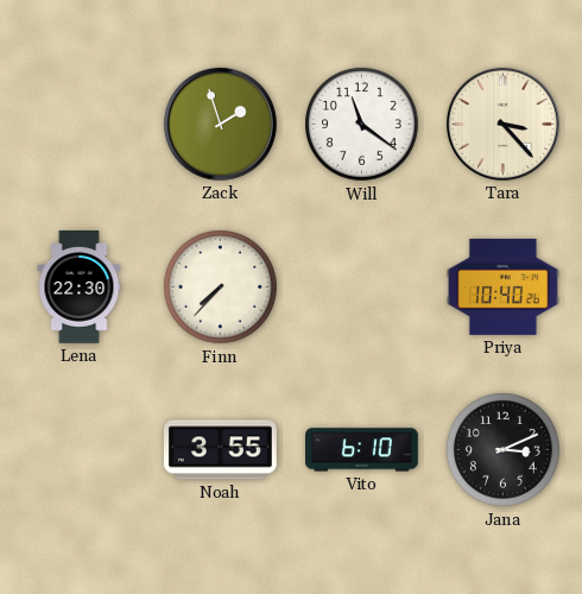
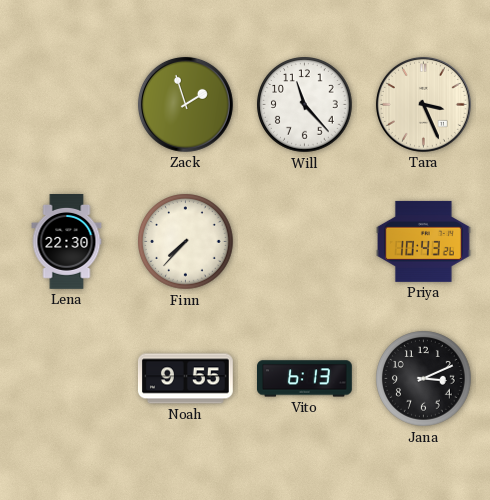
Will: 11:21 -> 11:23
Tara: 3:23 -> 3:26
Priya: 10:40 -> 10:43
Noah: 3:55 -> 9:55
Vito: 6:10 -> 6:13
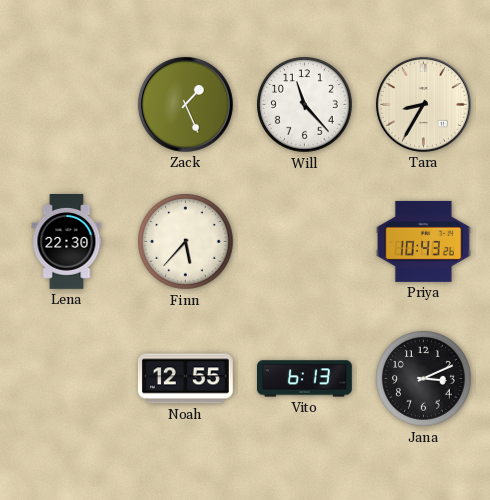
Zack: 1:57 -> 1:26
Tara: 3:26 -> 8:35
Finn: 7:37 -> 5:37
Noah: 9:55 -> 12:55
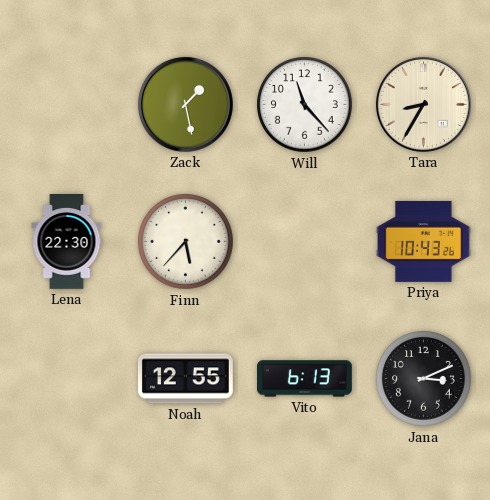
Zack: 1:26 -> 1:28
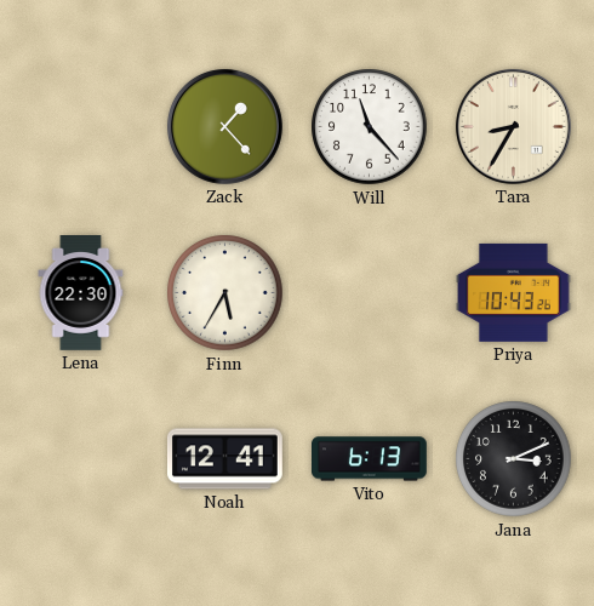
Zack: 1:28 -> 1:23
Finn: 5:37 -> 5:35
Noah: 12:55 -> 12:41
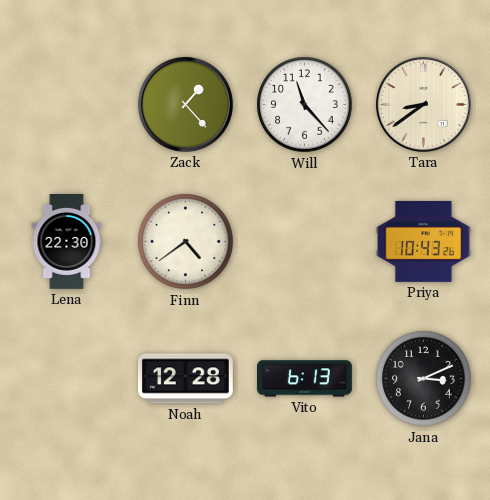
Tara: 8:35 -> 8:39
Finn: 5:35 -> 4:39
Noah: 12:41 -> 12:28
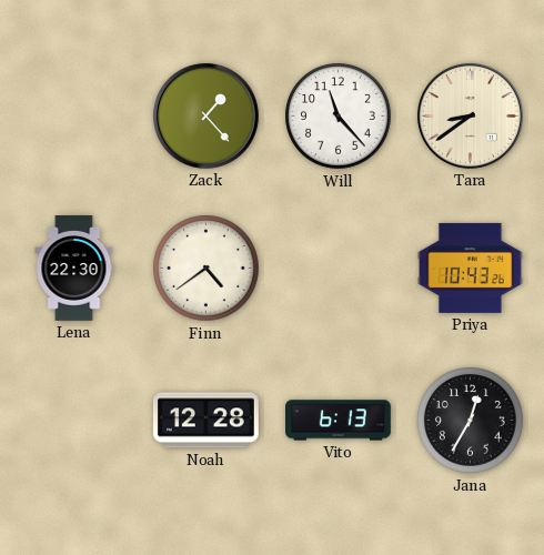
Jana: 3:11 -> 12:35
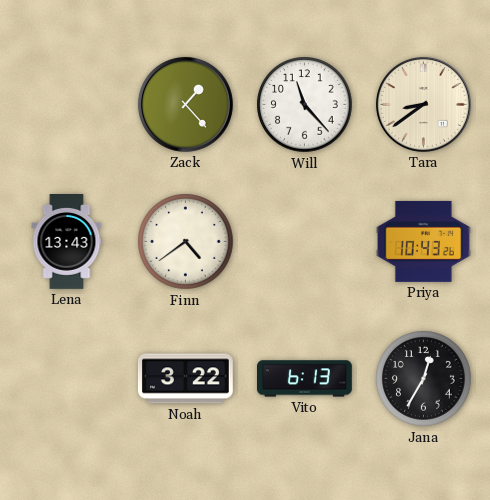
Lena: 22:30 -> 13:43
Noah: 12:28 -> 3:22
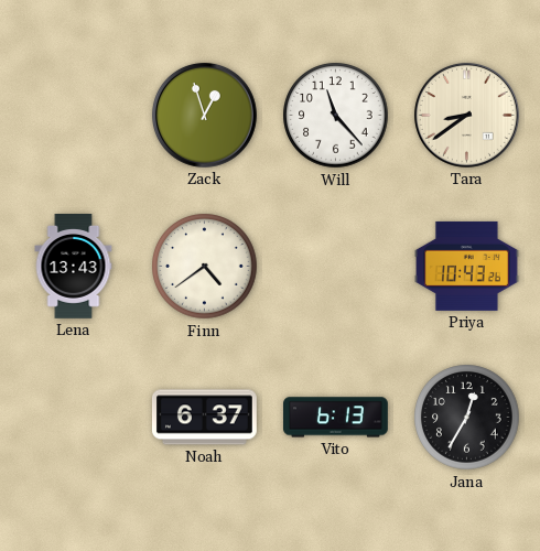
Zack: 1:23 -> 12:57
Noah: 3:22 -> 6:37
